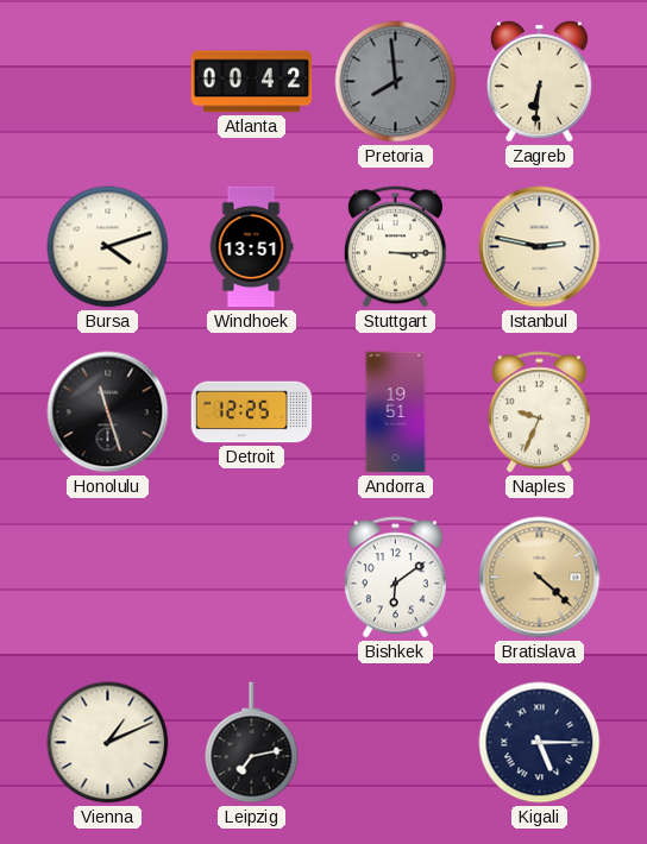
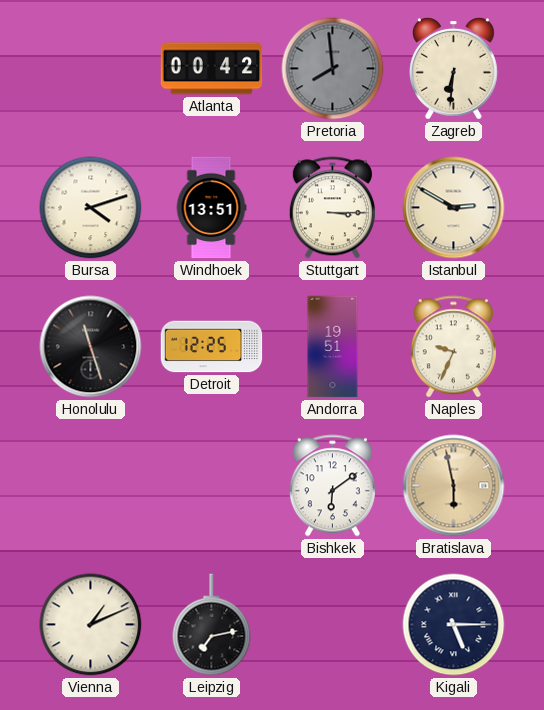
Istanbul: 2:47 -> 2:50
Bratislava: 4:22 -> 5:58
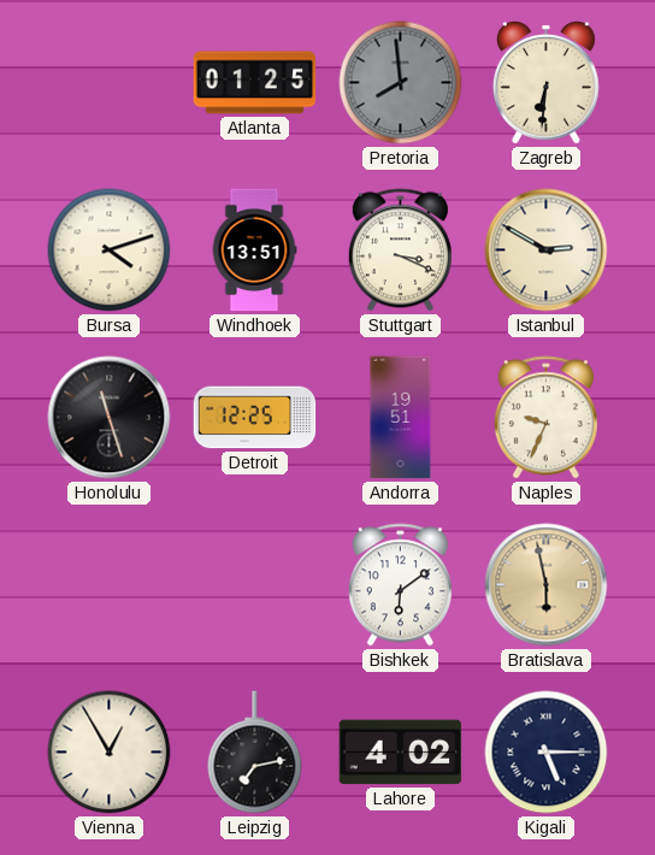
Atlanta: 00:42 -> 01:25
Stuttgart: 3:15 -> 3:19
Vienna: 1:11 -> 12:55
Lahore: none -> 4:02
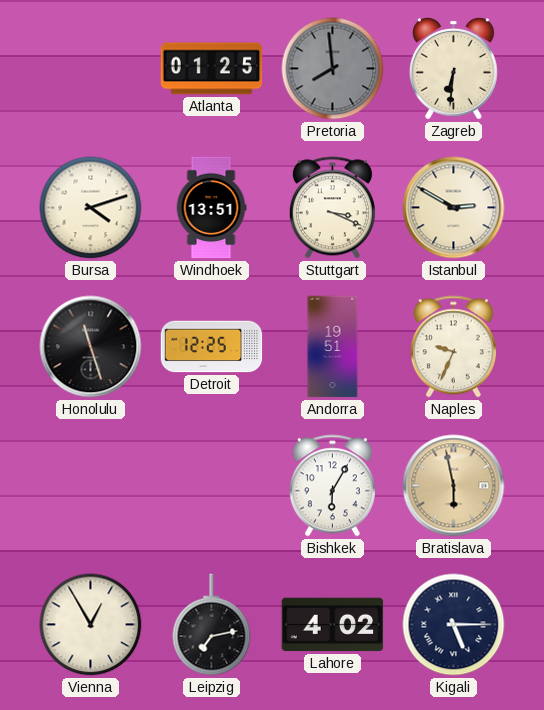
Bishkek: 6:09 -> 6:05
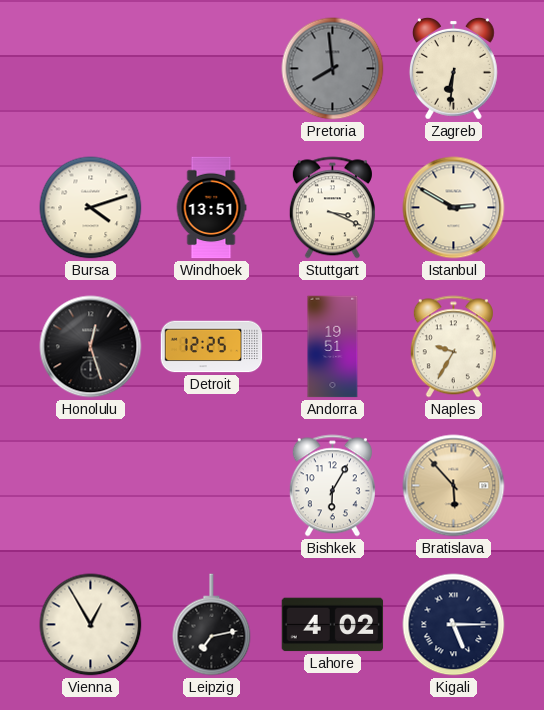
Atlanta: 01:25 -> none
Honolulu: 11:27 -> 12:27
Naples: 9:34 -> 9:35
Bratislava: 5:58 -> 5:53
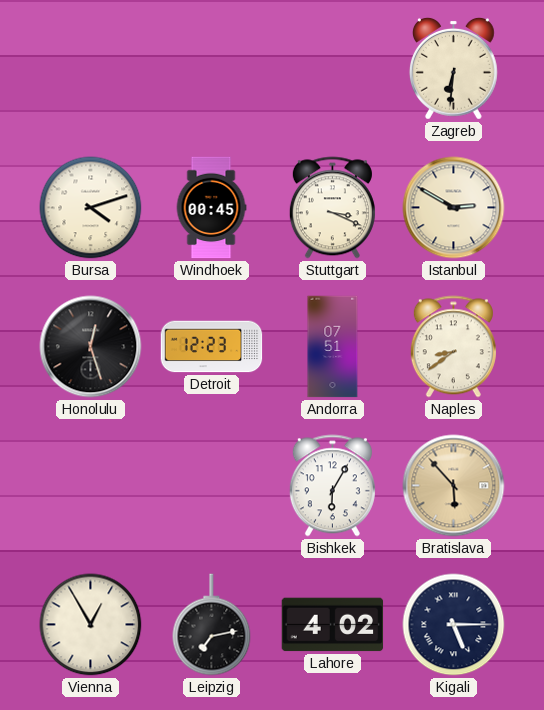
Pretoria: 7:59 -> none
Windhoek: 13:51 -> 00:45
Detroit: 12:25 -> 12:23
Andorra: 19:51 -> 07:51
Naples: 9:35 -> 8:39
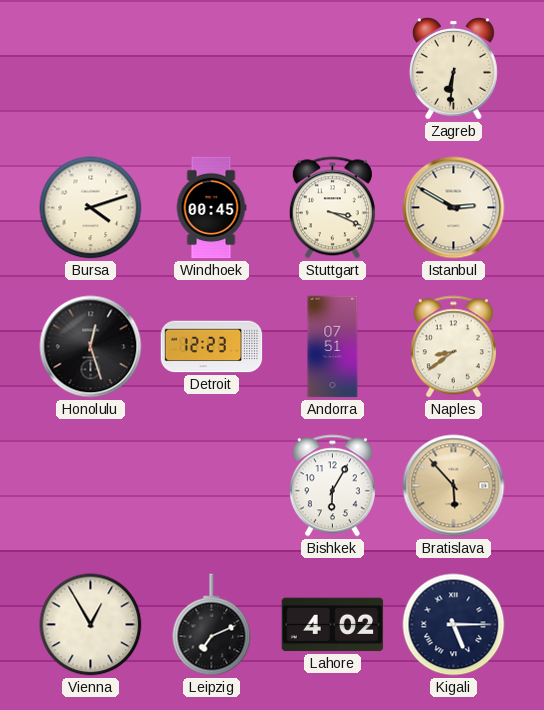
Leipzig: 7:13 -> 7:11
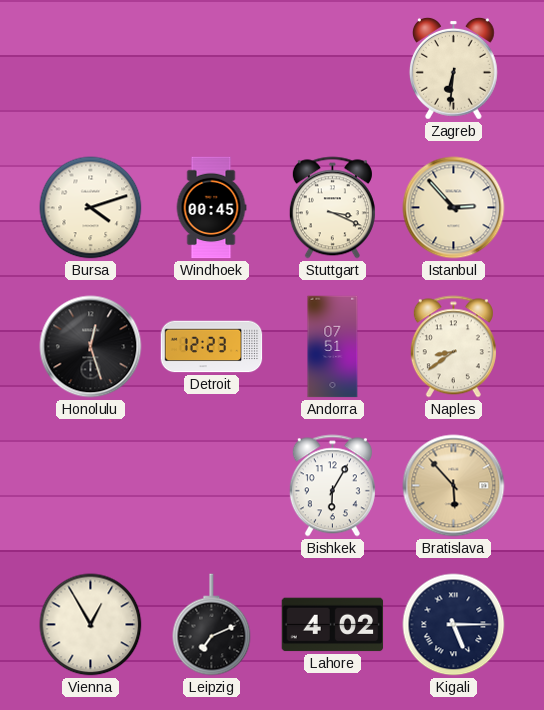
Istanbul: 2:50 -> 2:53
